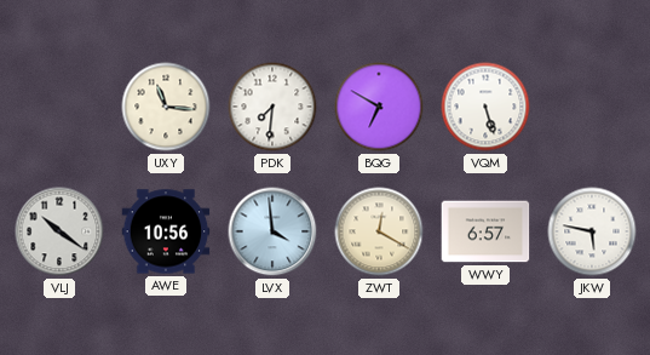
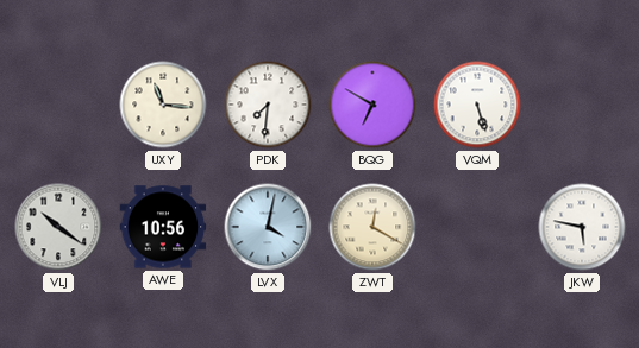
LVX: 3:59 -> 4:02
WWY: 6:57 -> none
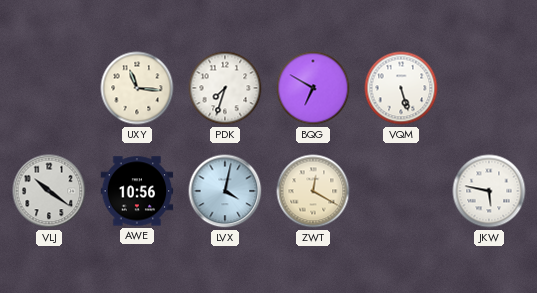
PDK: 7:31 -> 7:33
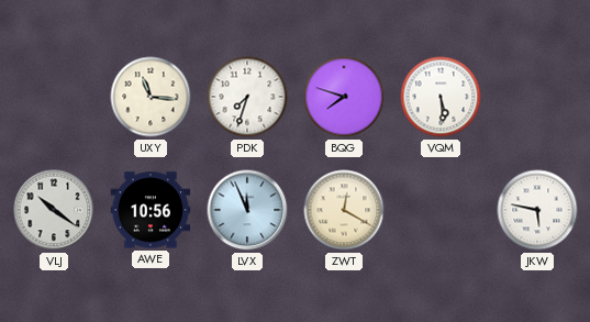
BQG: 6:50 -> 7:48
VQM: 5:27 -> 5:29
LVX: 4:02 -> 11:56
